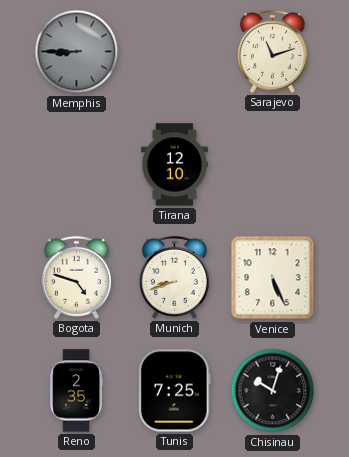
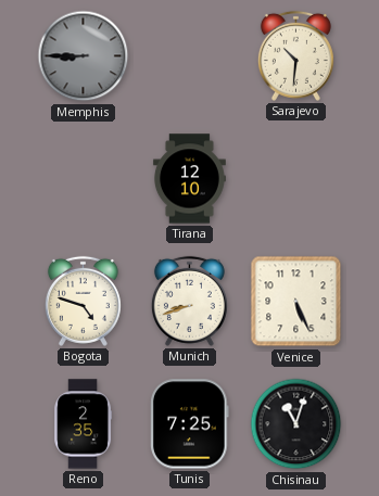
Sarajevo: 11:12 -> 10:31
Chisinau: 10:03 -> 11:03
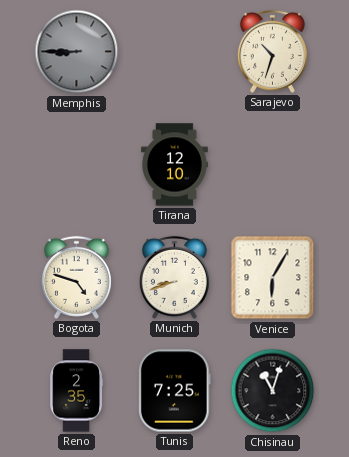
Sarajevo: 10:31 -> 10:33
Venice: 5:26 -> 6:05
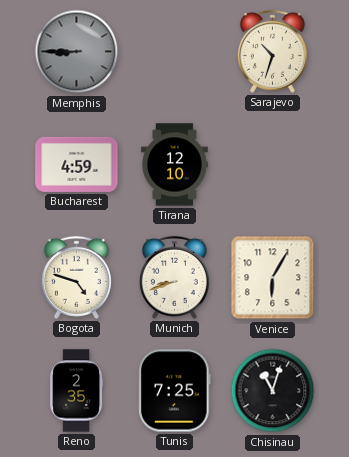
Bucharest: none -> 4:59
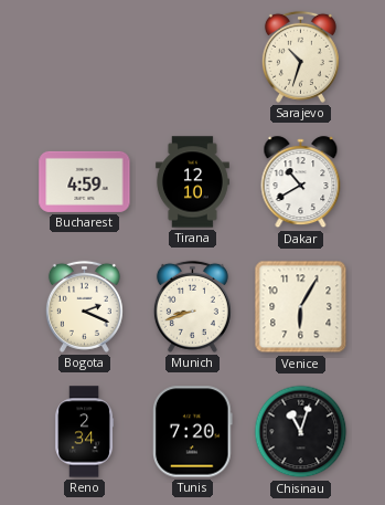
Memphis: 8:45 -> none
Dakar: none -> 10:40
Bogota: 4:48 -> 2:19
Reno: 2:35 -> 2:34
Tunis: 7:25 -> 7:20
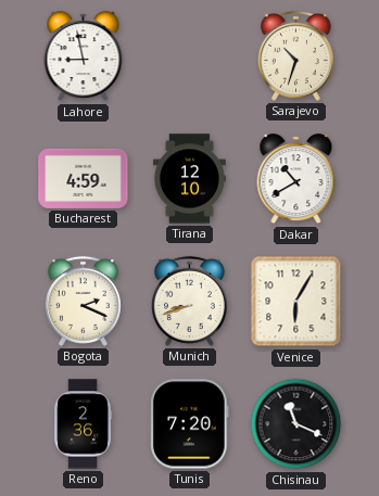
Lahore: none -> 8:58
Reno: 2:34 -> 2:36
Chisinau: 11:03 -> 11:19
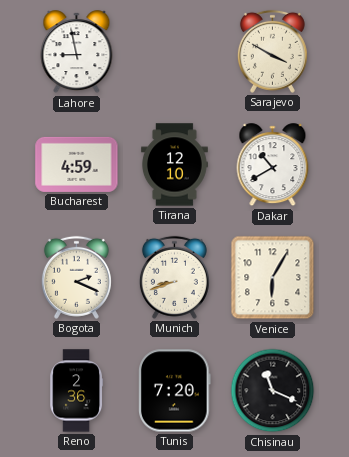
Sarajevo: 10:33 -> 3:50
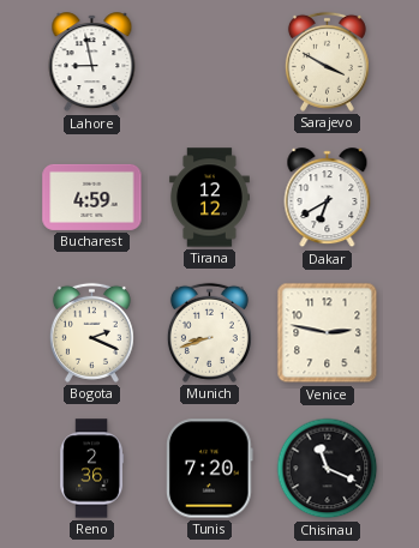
Tirana: 12:10 -> 12:12
Dakar: 10:40 -> 6:40
Venice: 6:05 -> 2:47
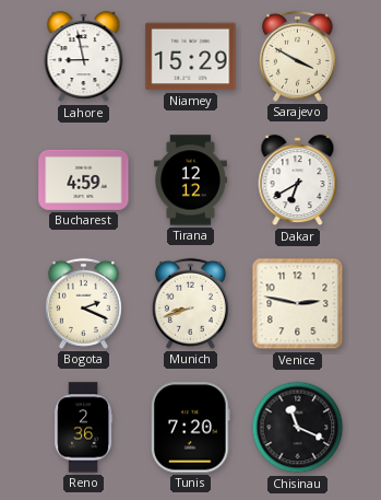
Niamey: none -> 15:29
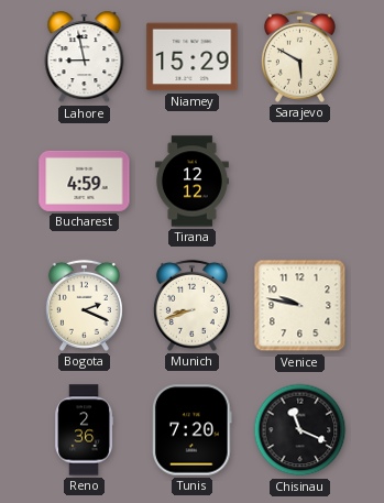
Sarajevo: 3:50 -> 5:50
Dakar: 6:40 -> none
Venice: 2:47 -> 9:47
